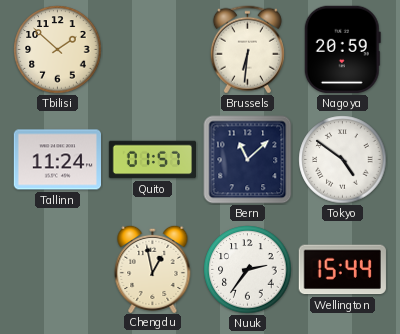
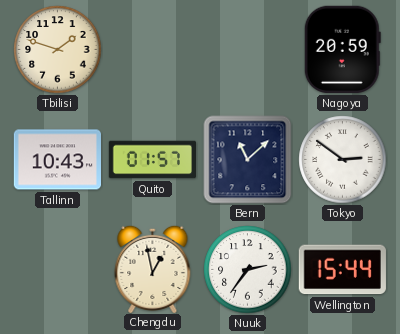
Tbilisi: 1:52 -> 1:48
Brussels: 6:31 -> none
Tallinn: 11:24 -> 10:43
Tokyo: 4:51 -> 2:51
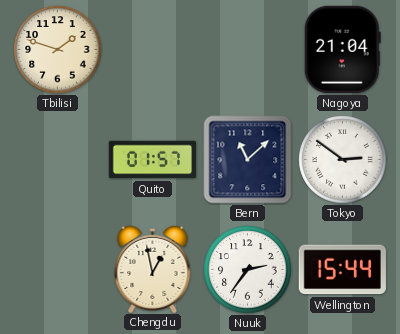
Nagoya: 20:59 -> 21:04
Tallinn: 10:43 -> none
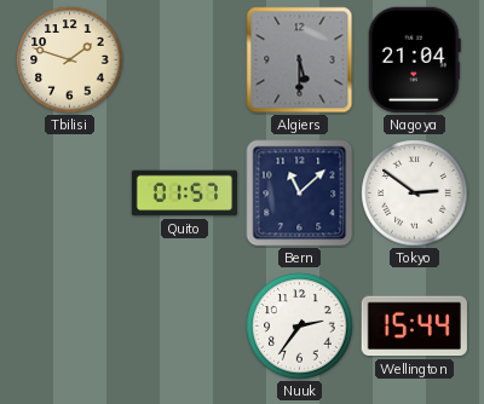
Algiers: none -> 5:30
Chengdu: 12:58 -> none
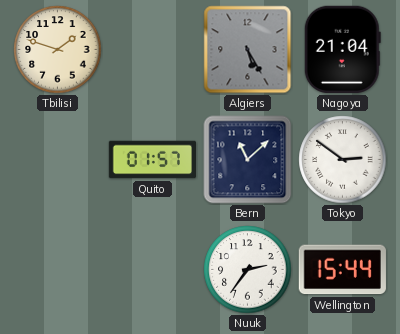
Algiers: 5:30 -> 5:25
